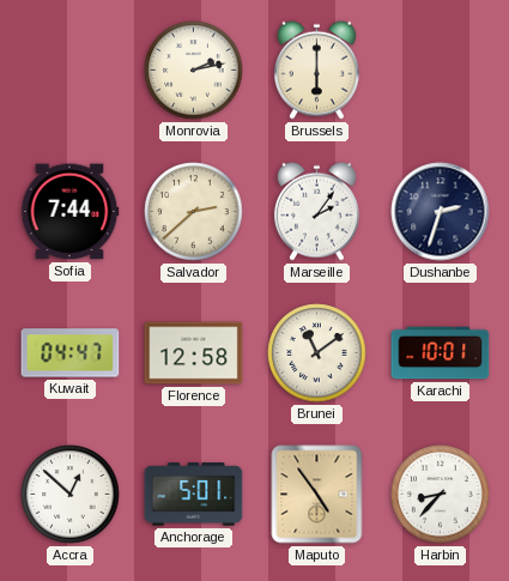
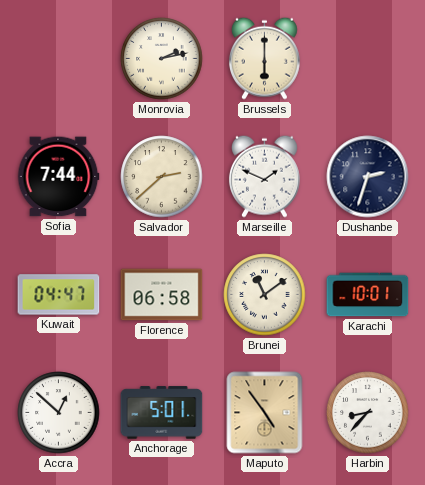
Marseille: 2:06 -> 1:49
Florence: 12:58 -> 06:58
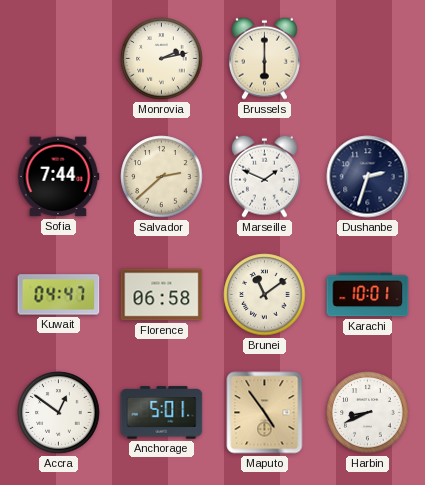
Accra: 12:52 -> 12:51
Harbin: 8:37 -> 8:41
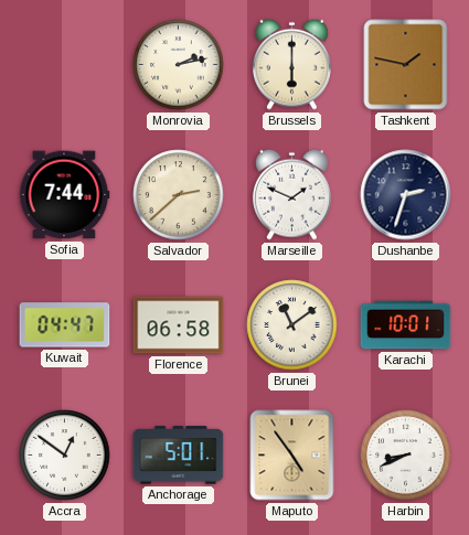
Tashkent: none -> 1:47
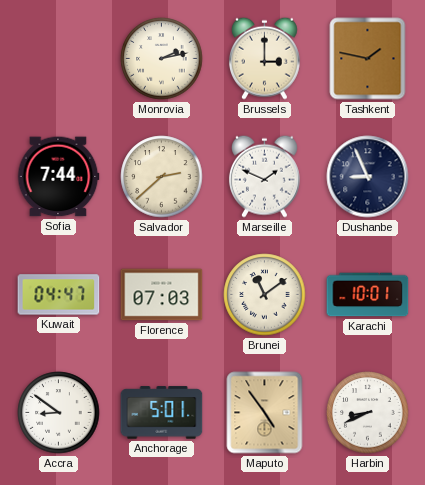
Brussels: 6:00 -> 3:00
Dushanbe: 2:33 -> 8:56
Florence: 06:58 -> 07:03
Accra: 12:51 -> 8:51
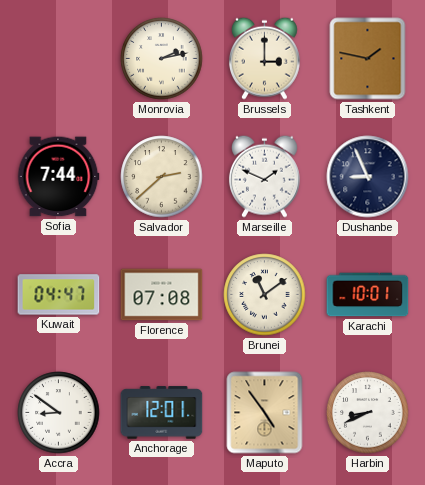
Florence: 07:03 -> 07:08
Anchorage: 5:01 -> 12:01
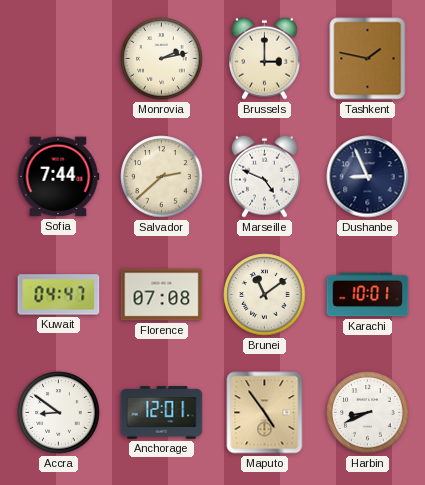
Marseille: 1:49 -> 4:49
